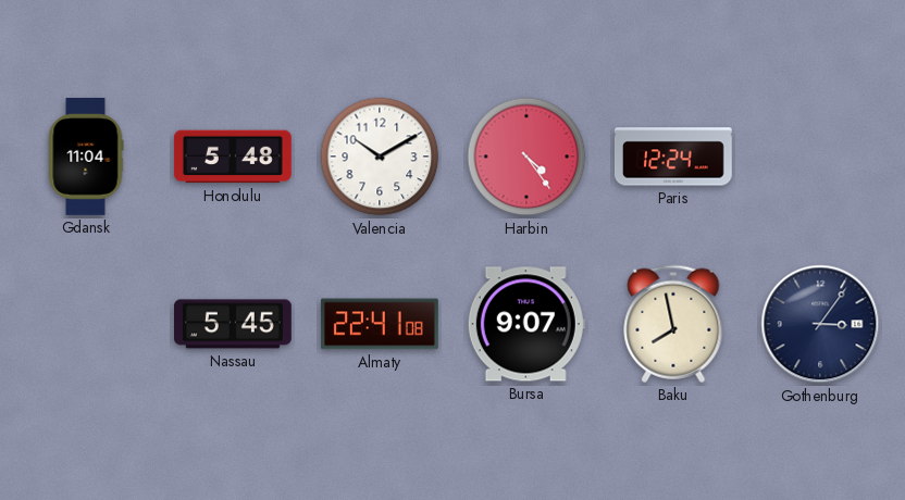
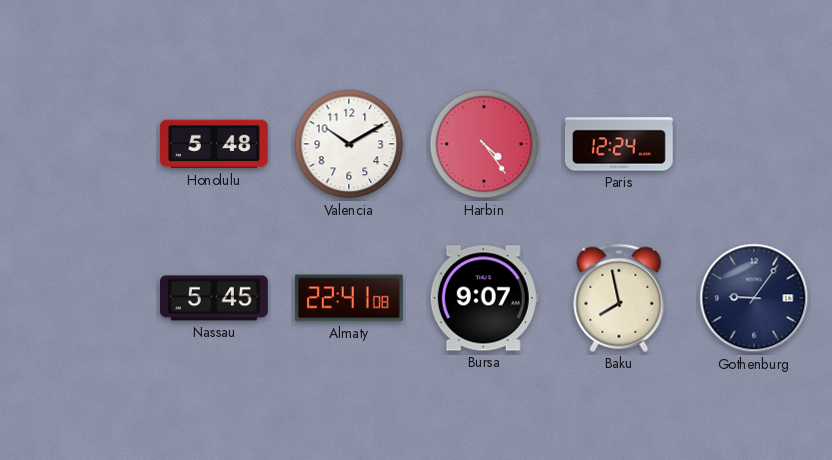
Gdansk: 11:04 -> none
Gothenburg: 3:06 -> 9:06
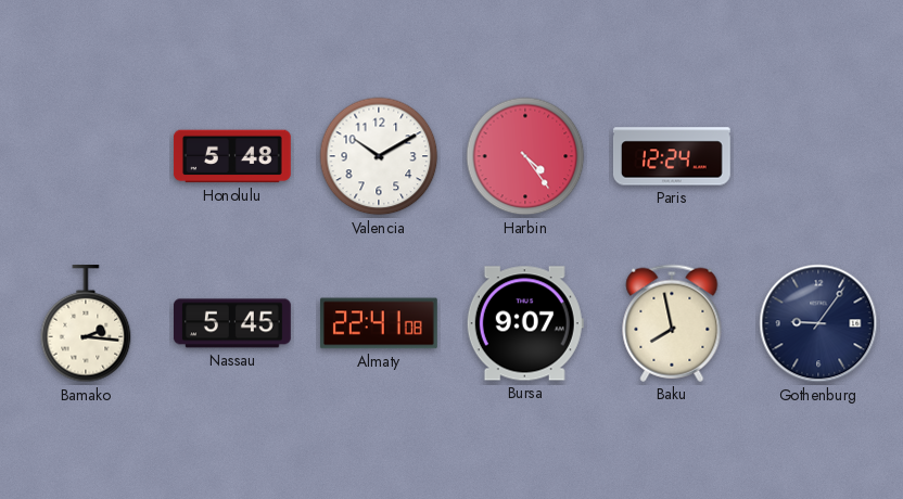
Bamako: none -> 2:16
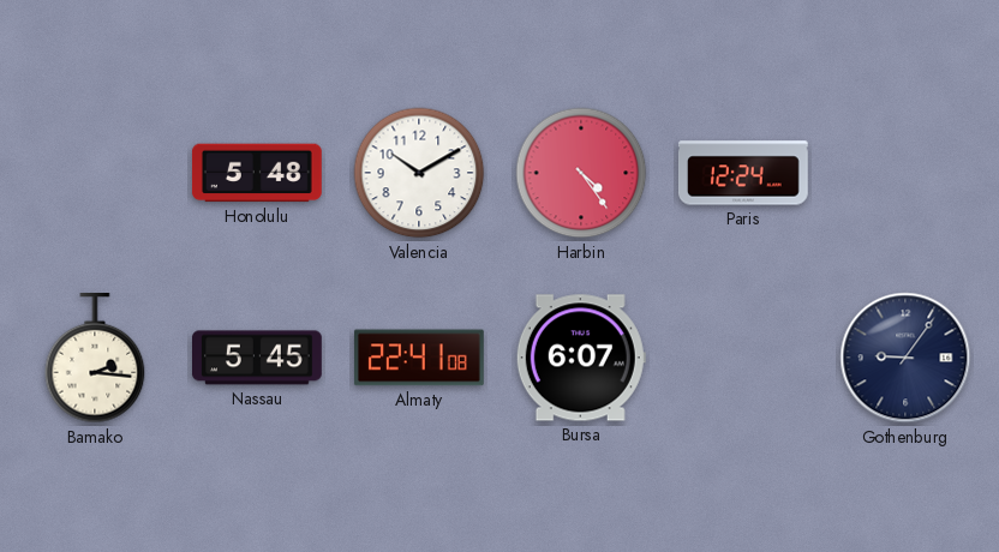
Bursa: 9:07 -> 6:07
Baku: 7:58 -> none
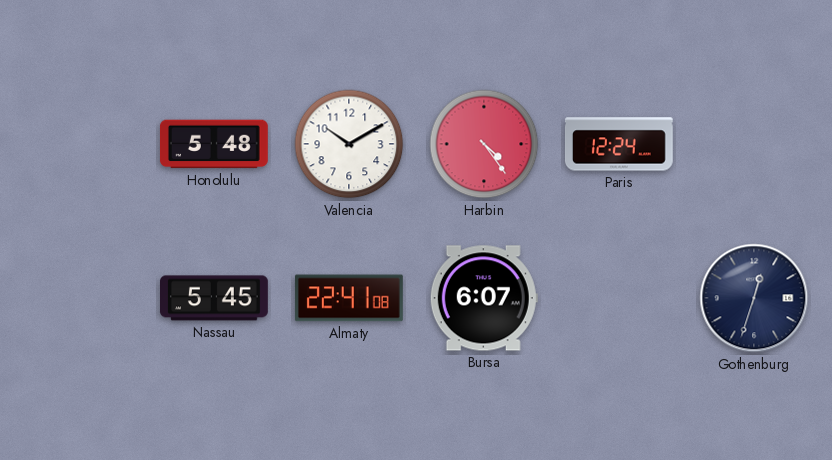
Bamako: 2:16 -> none
Gothenburg: 9:06 -> 12:33
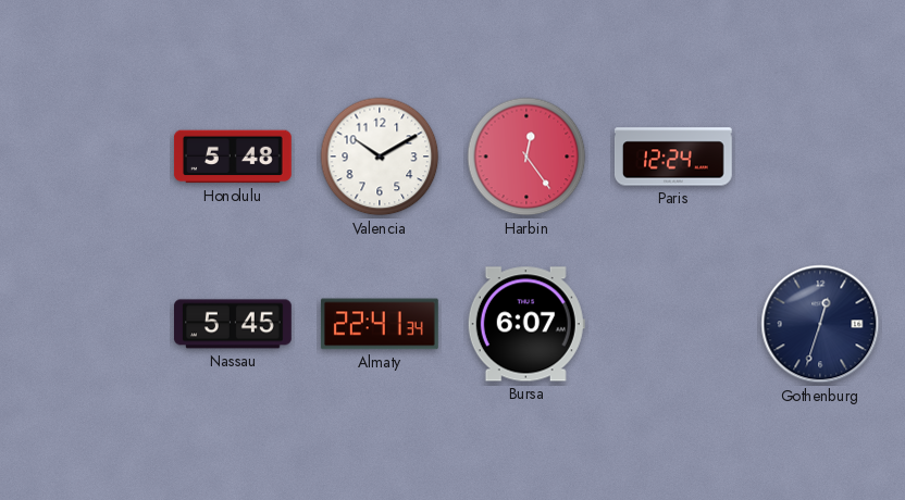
Harbin: 4:24 -> 12:24
Almaty: 22:41:08 -> 22:41:34
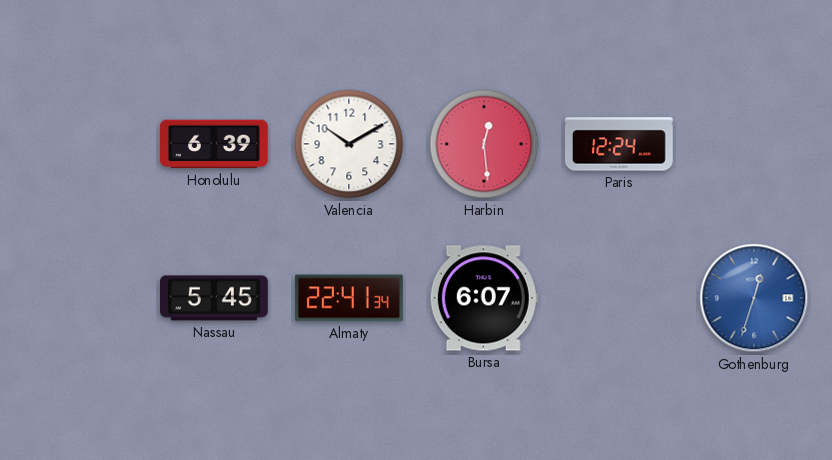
Honolulu: 5:48 -> 6:39
Harbin: 12:24 -> 12:29
Gothenburg dial: navy -> blue
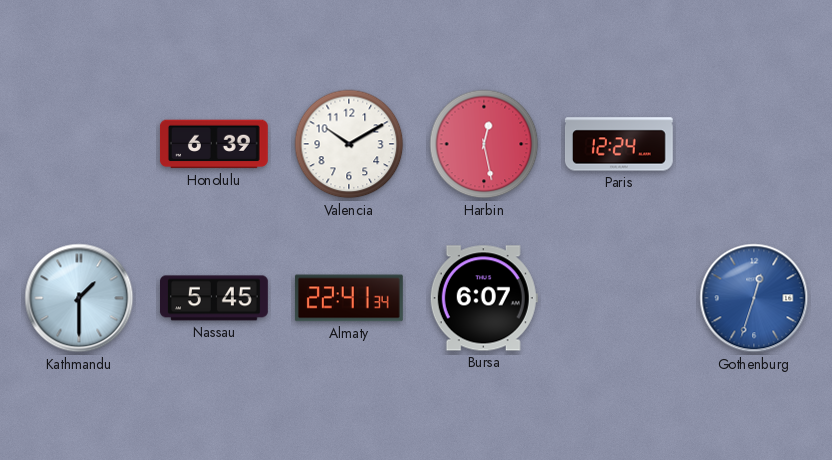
Harbin: 12:29 -> 12:28
Kathmandu: none -> 1:30
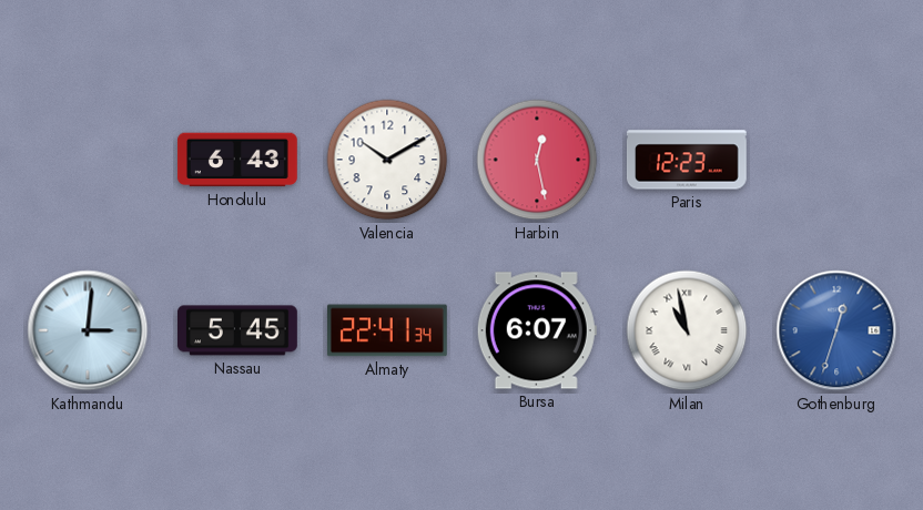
Honolulu: 6:39 -> 6:43
Paris: 12:24 -> 12:23
Kathmandu: 1:30 -> 3:01
Milan: none -> 10:58
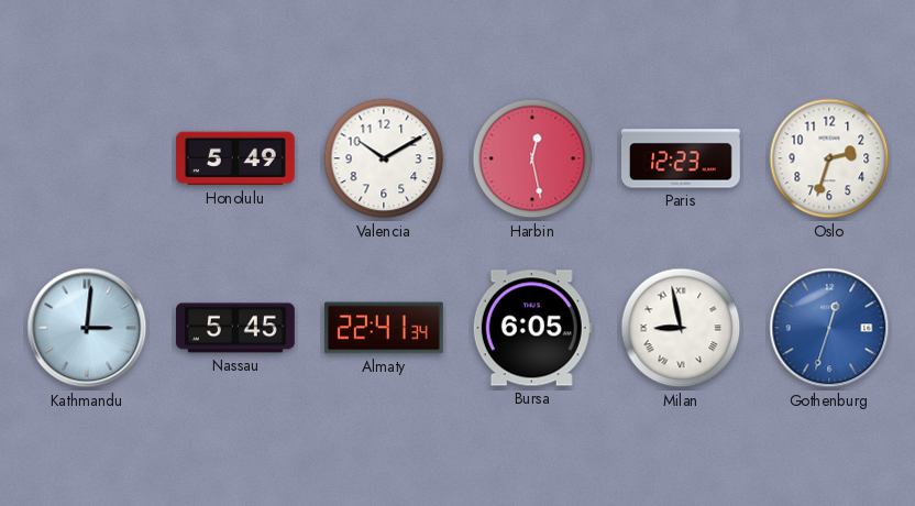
Honolulu: 6:43 -> 5:49
Oslo: none -> 2:33
Bursa: 6:07 -> 6:05
Milan: 10:58 -> 8:58
